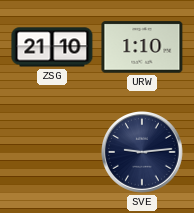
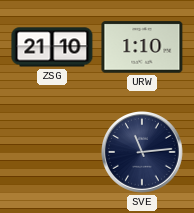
SVE: 9:14 -> 11:14
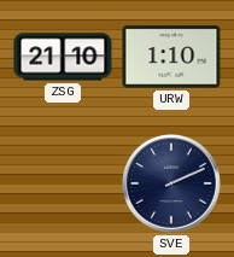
SVE: 11:14 -> 2:11
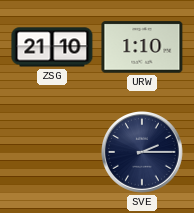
SVE: 2:11 -> 2:15
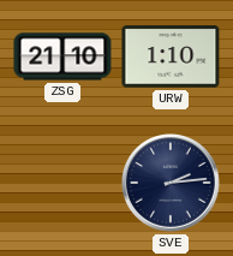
SVE: 2:15 -> 2:14
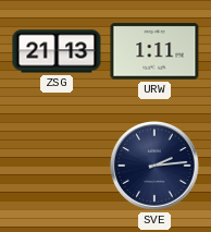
ZSG: 21:10 -> 21:13
URW: 1:10 -> 1:11
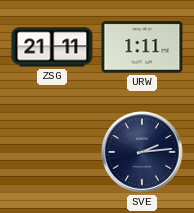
ZSG: 21:13 -> 21:11
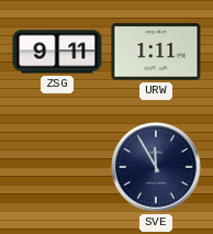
ZSG: 21:11 -> 9:11
SVE: 2:14 -> 11:55
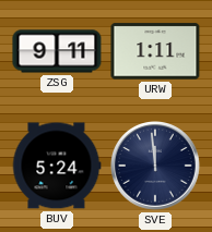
BUV: none -> 5:24
SVE: 11:55 -> 11:59
